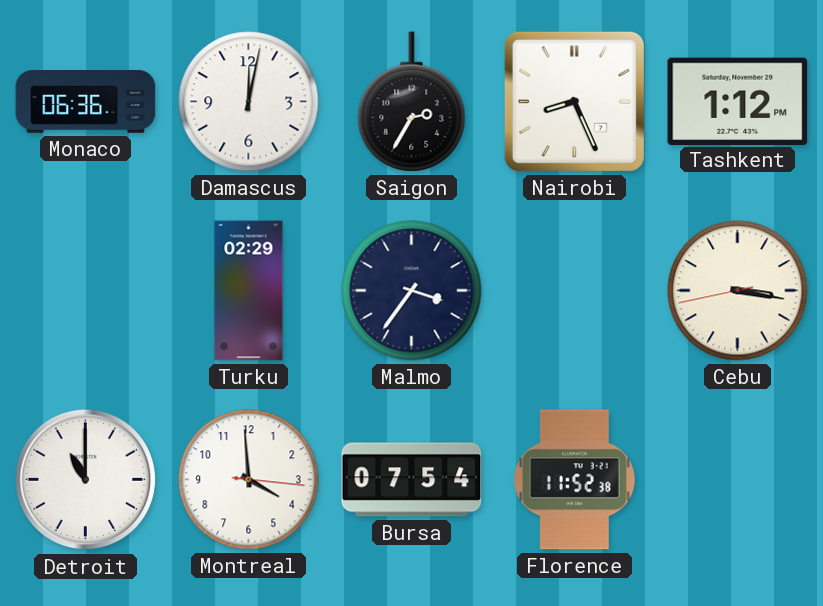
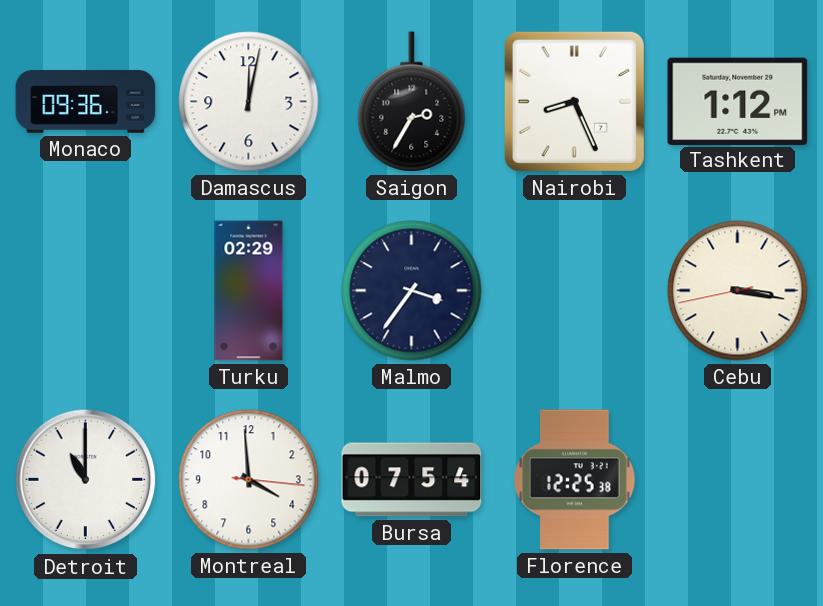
Monaco: 06:36 -> 09:36
Florence: 11:52 -> 12:25
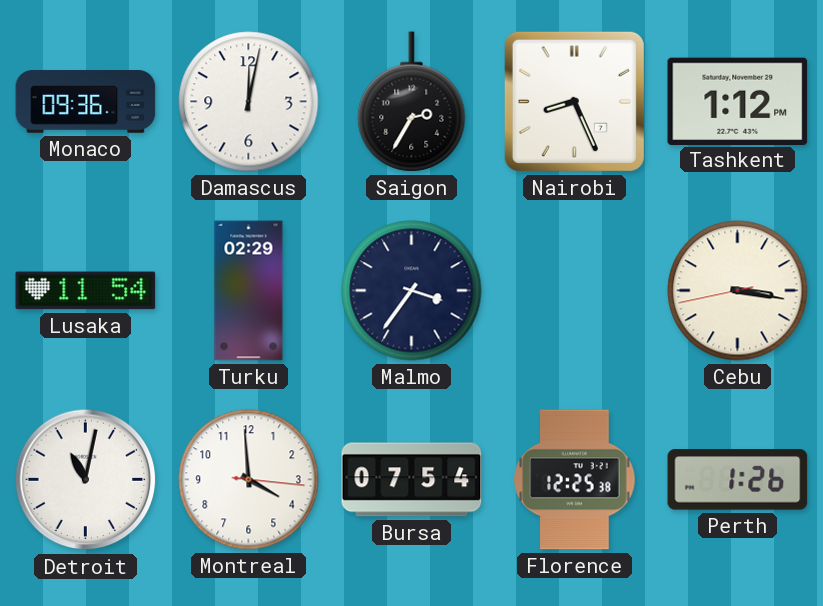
Lusaka: none -> 11:54
Detroit: 11:00 -> 11:02
Perth: none -> 1:26
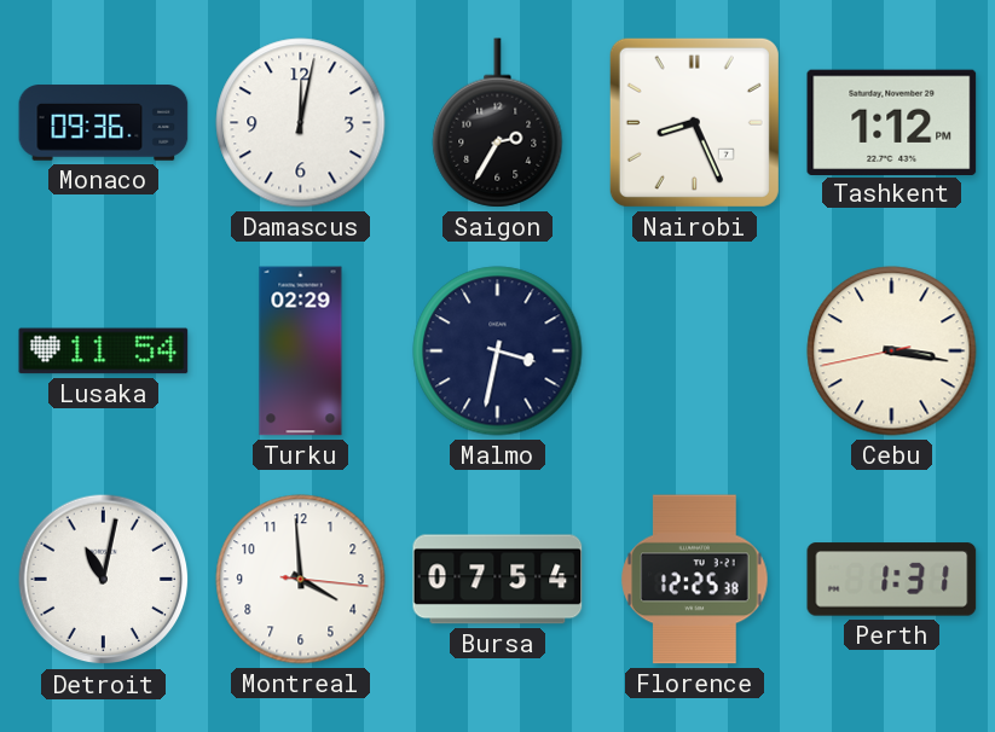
Malmo: 3:36 -> 3:32
Perth: 1:26 -> 1:31
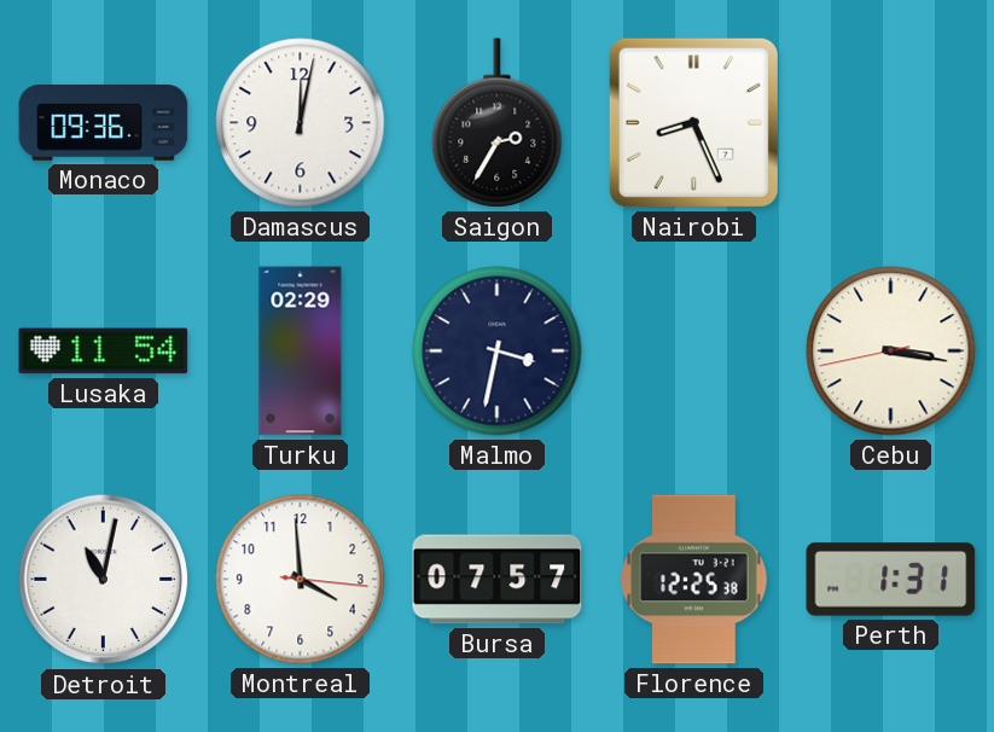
Tashkent: 1:12 -> none
Bursa: 07:54 -> 07:57
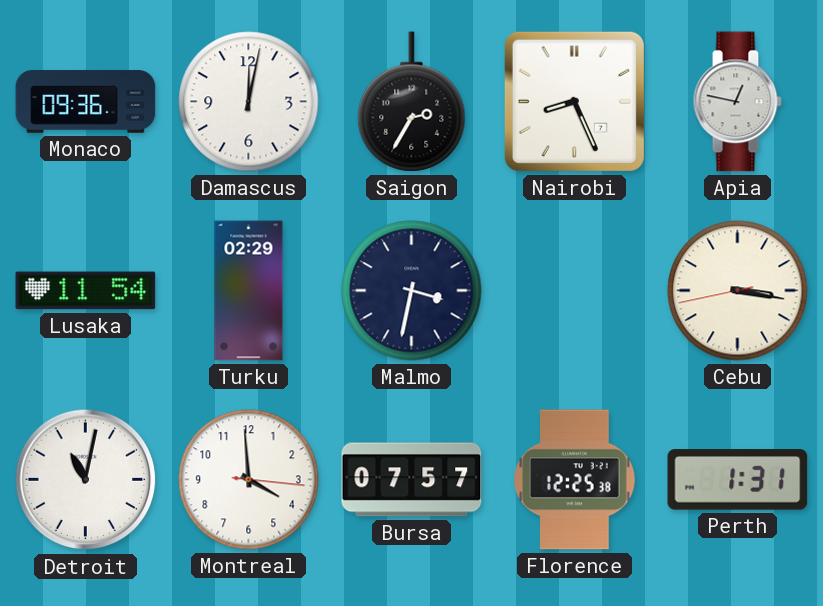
Apia: none -> 12:47
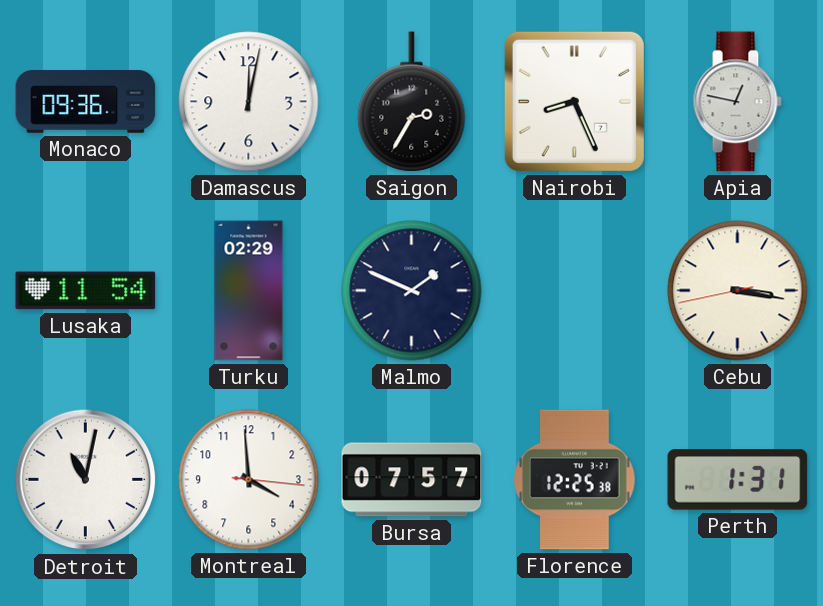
Malmo: 3:32 -> 1:49
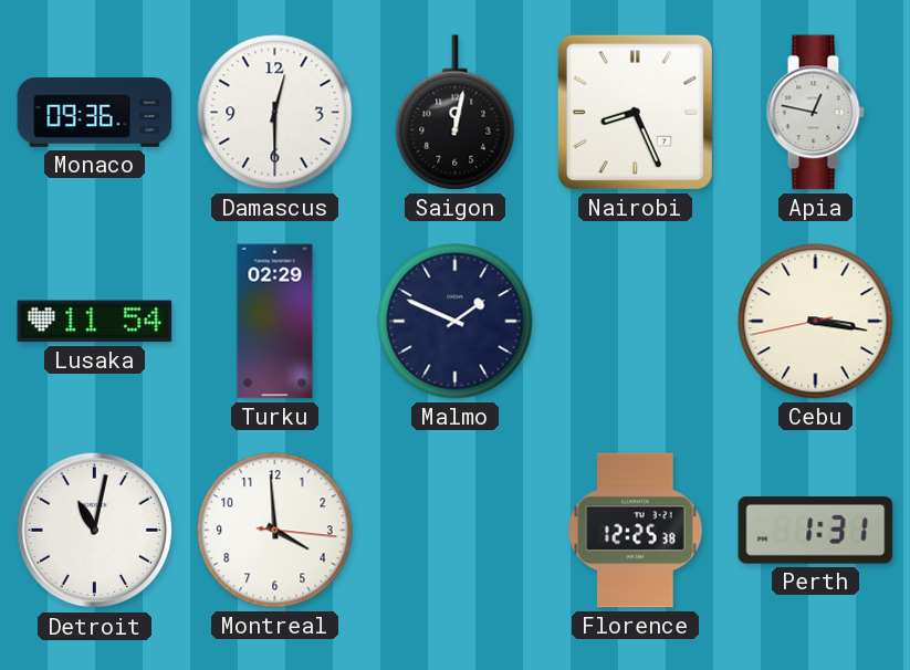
Damascus: 12:02 -> 12:30
Saigon: 2:35 -> 12:02
Bursa: 07:57 -> none
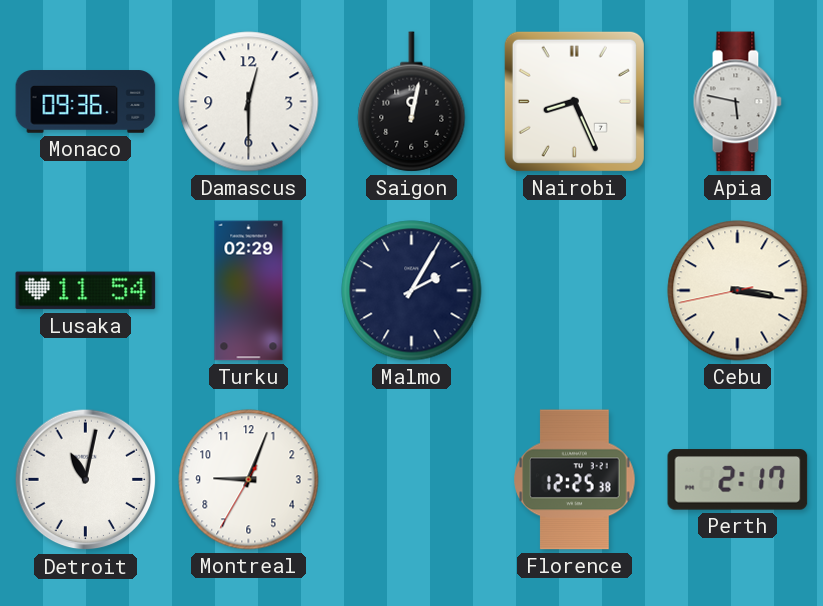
Apia: 12:47 -> 5:47
Malmo: 1:49 -> 2:05
Montreal: 3:59 -> 9:03
Perth: 1:31 -> 2:17
